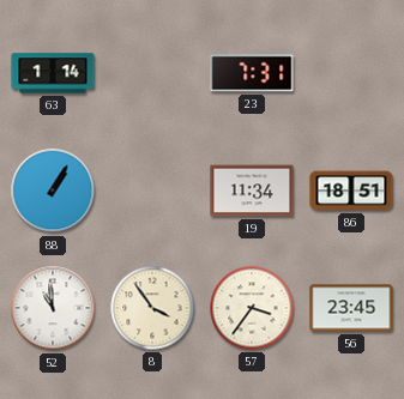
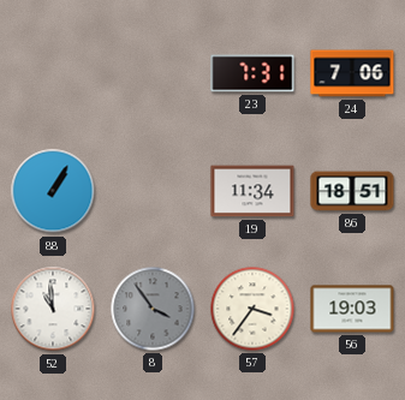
63: 1:14 -> none
24: none -> 7:06
8 dial: cream -> grey
56: 23:45 -> 19:03
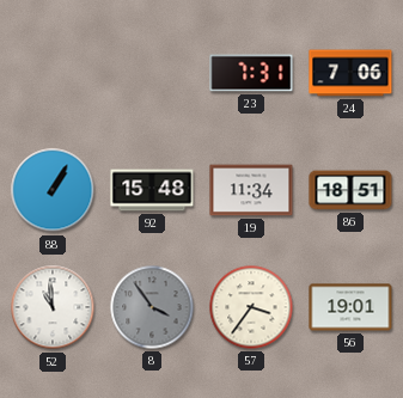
92: none -> 15:48
56: 19:03 -> 19:01
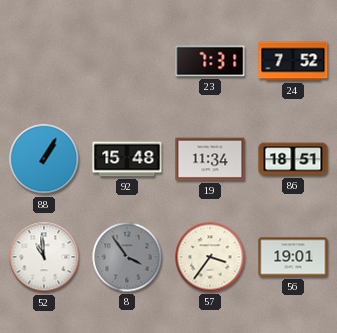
24: 7:06 -> 7:52
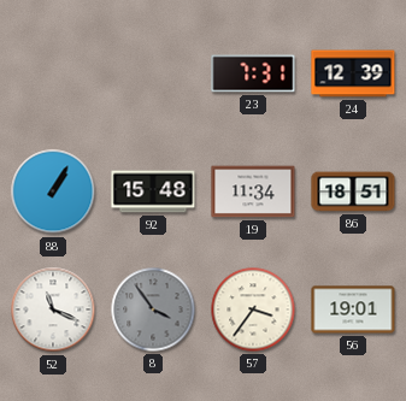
24: 7:52 -> 12:39
52: 10:59 -> 11:19
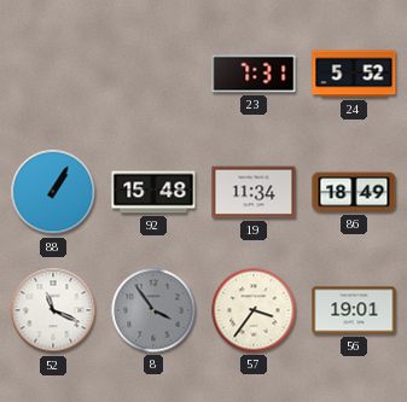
24: 12:39 -> 5:52
86: 18:51 -> 18:49
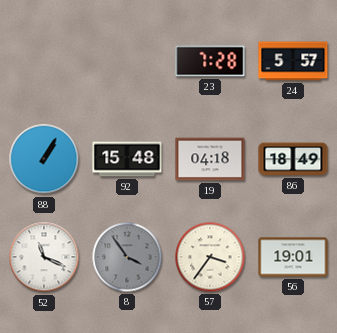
23: 7:31 -> 7:28
24: 5:52 -> 5:57
19: 11:34 -> 04:18
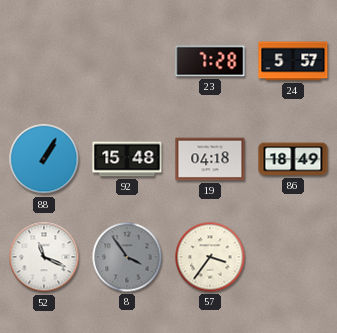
56: 19:01 -> none
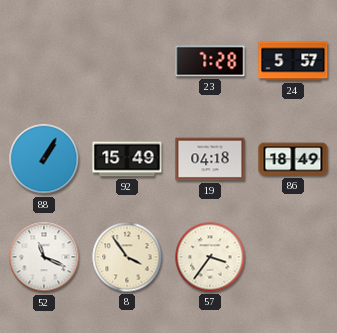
92: 15:48 -> 15:49
8 dial: grey -> cream
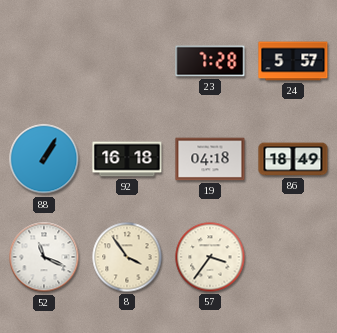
92: 15:49 -> 16:18
